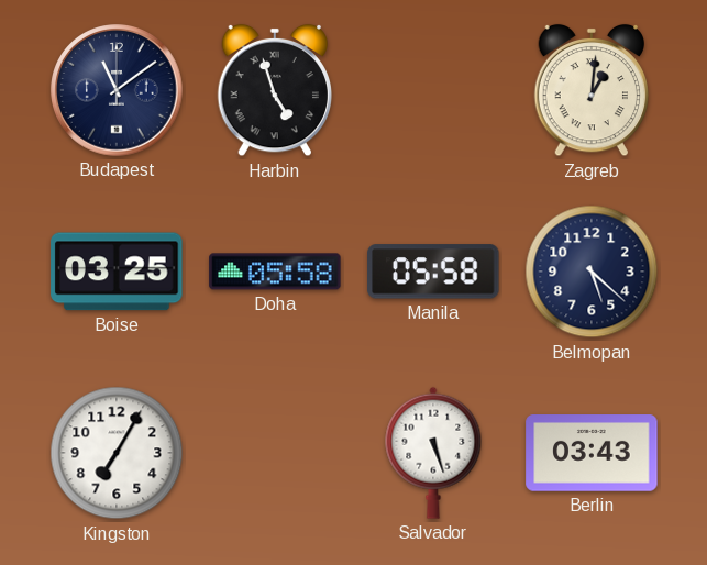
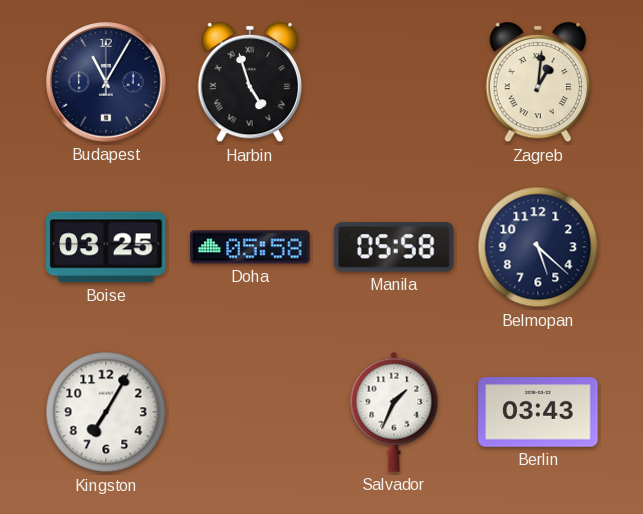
Budapest: 11:09 -> 11:05
Salvador: 5:27 -> 1:34
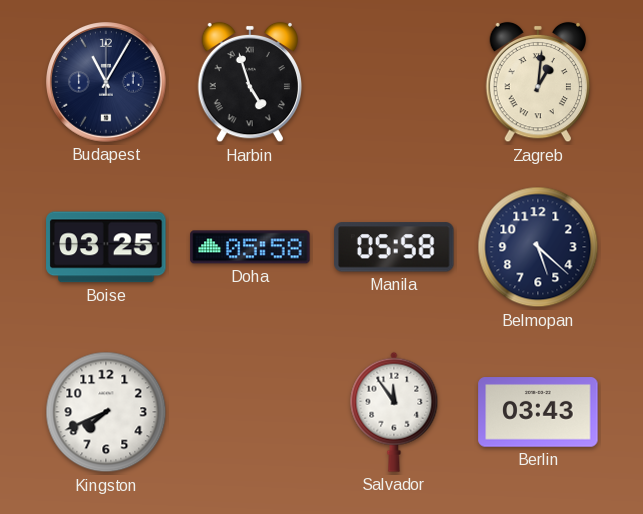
Kingston: 7:05 -> 7:41
Salvador: 1:34 -> 11:54
